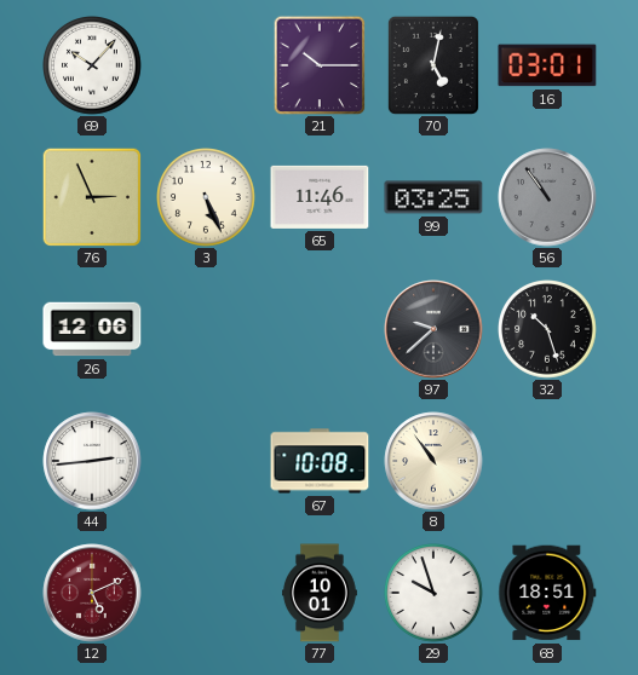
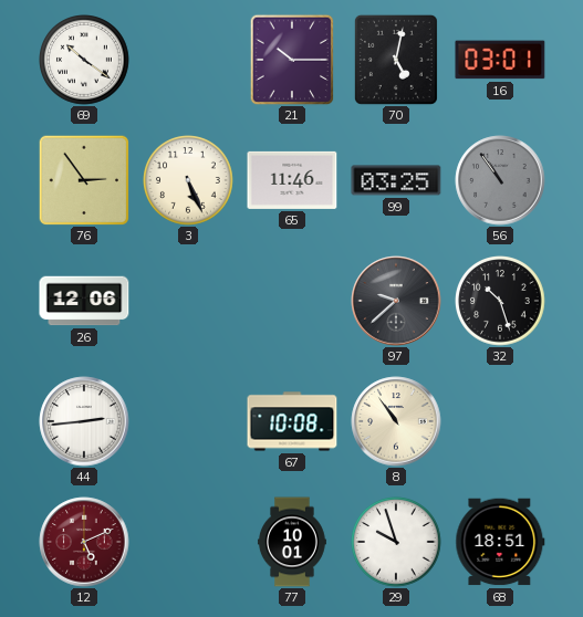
69: 10:07 -> 10:21
76: 2:56 -> 2:54
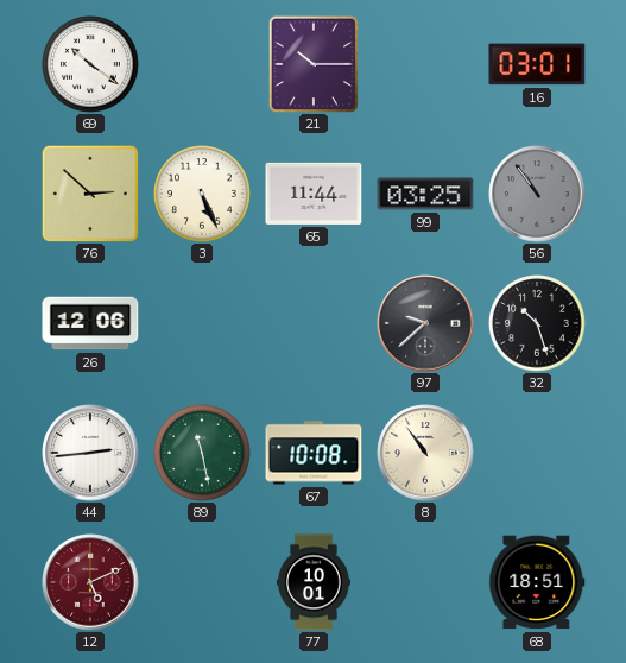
70: 5:02 -> none
76: 2:54 -> 2:52
65: 11:46 -> 11:44
89: none -> 11:28
29: 9:57 -> none
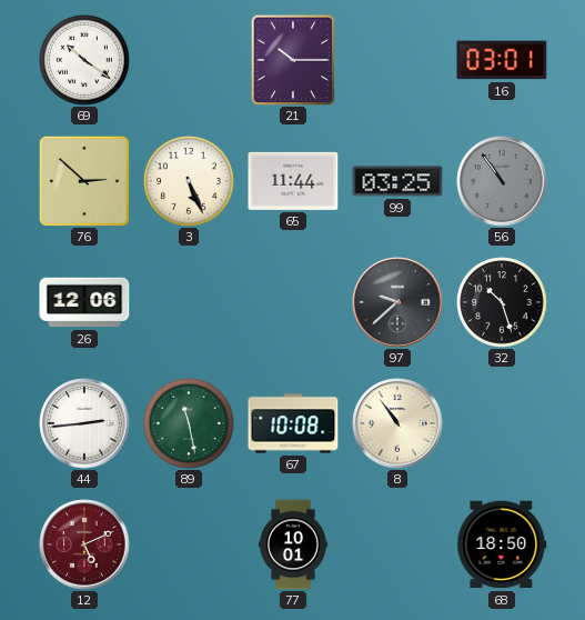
68: 18:51 -> 18:50
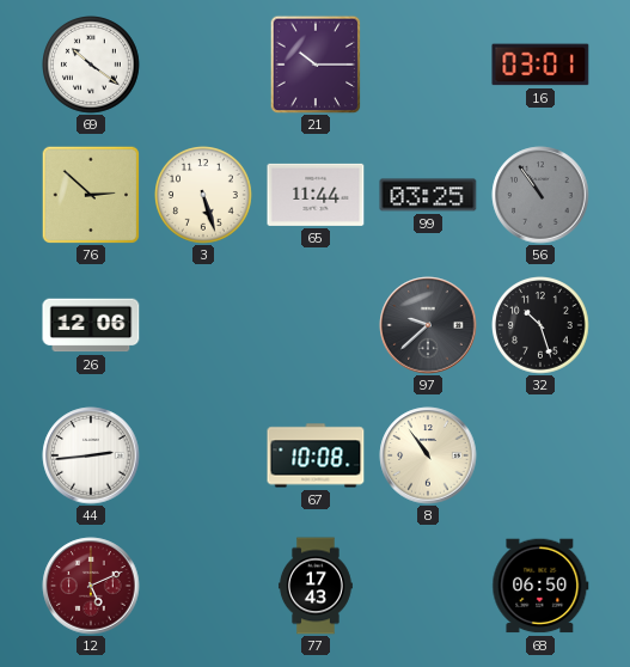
3: 5:26 -> 5:27
89: 11:28 -> none
77: 10:01 -> 17:43
68: 18:50 -> 06:50
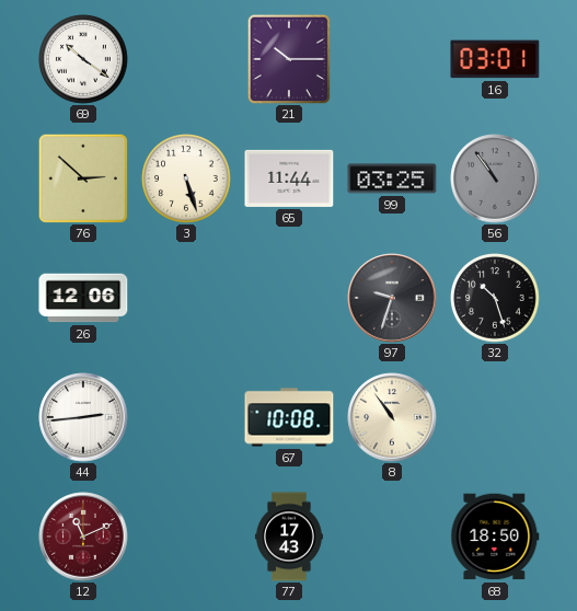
97: 9:38 -> 9:33
12: 5:11 -> 11:11
68: 06:50 -> 18:50
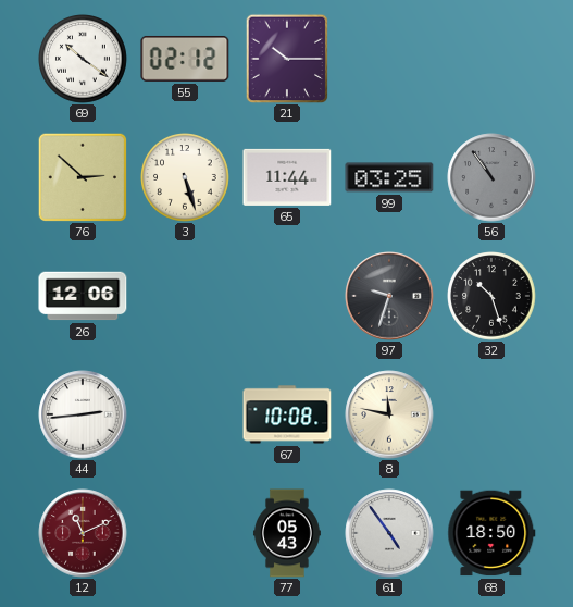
55: none -> 02:12
16: 03:01 -> none
8: 10:54 -> 11:47
77: 17:43 -> 05:43
61: none -> 4:54
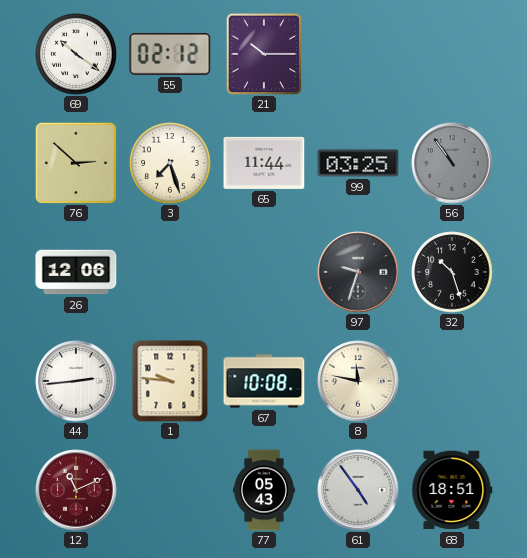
3: 5:27 -> 7:27
1: none -> 9:46
68: 18:50 -> 18:51
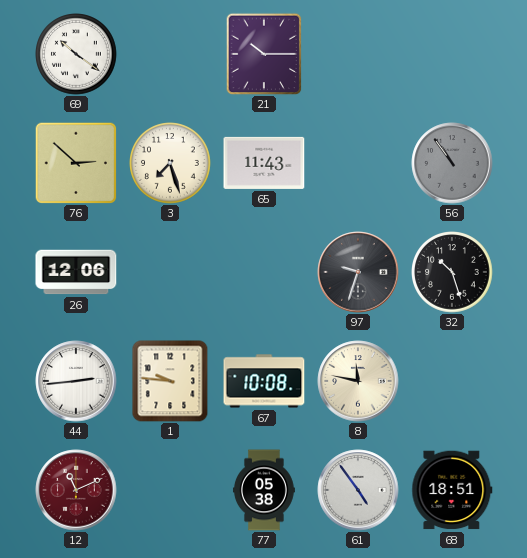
55: 02:12 -> none
65: 11:44 -> 11:43
99: 03:25 -> none
77: 05:43 -> 05:38
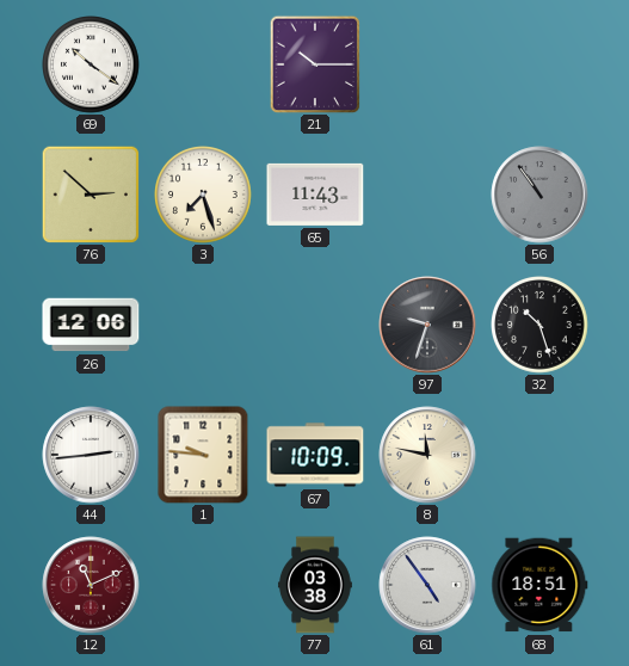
67: 10:08 -> 10:09
77: 05:38 -> 03:38
